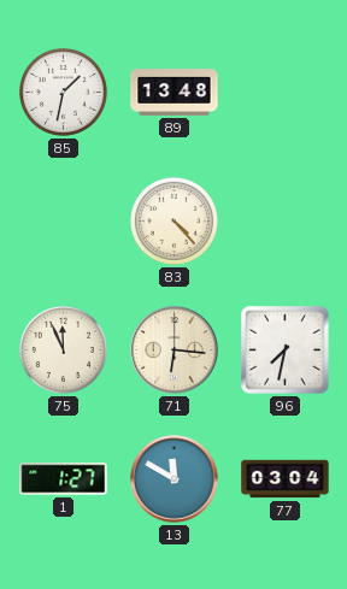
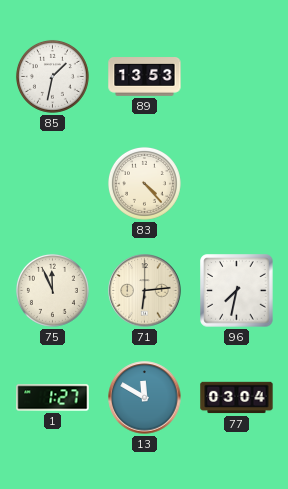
89: 13:48 -> 13:53
71: 6:16 -> 6:14
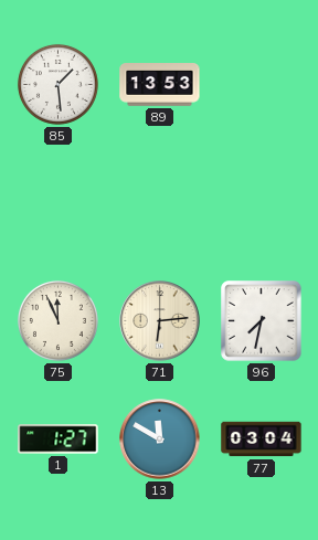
85: 1:32 -> 1:29
83: 4:23 -> none
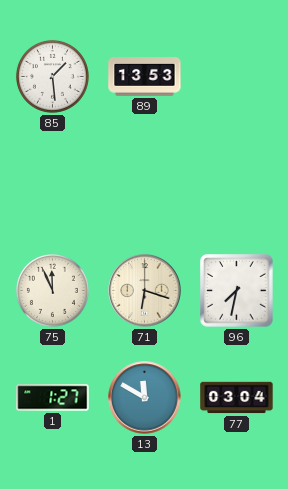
71: 6:14 -> 6:18
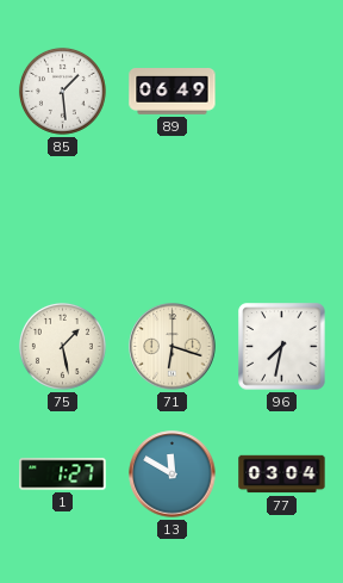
89: 13:53 -> 06:49
75: 11:56 -> 1:28
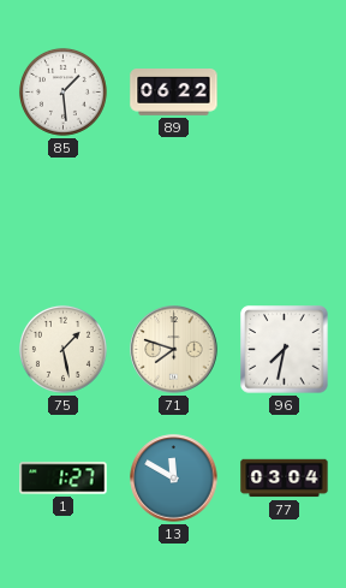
89: 06:49 -> 06:22
71: 6:18 -> 7:48
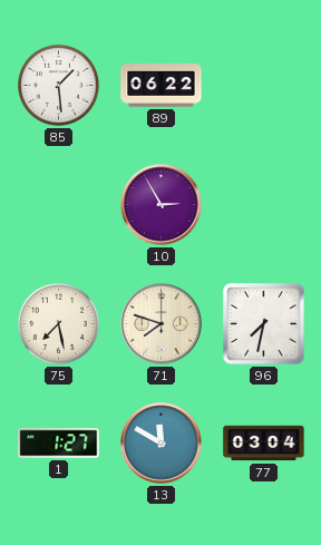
10: none -> 2:55
75: 1:28 -> 7:28
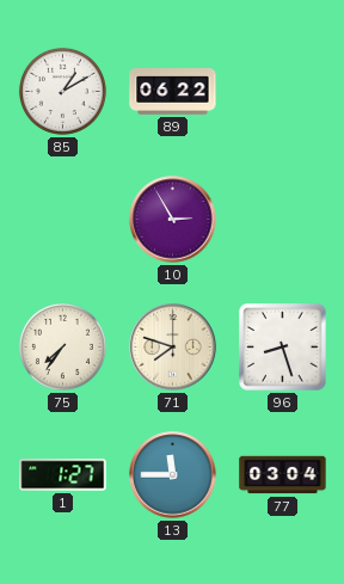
85: 1:29 -> 1:10
75: 7:28 -> 7:36
96: 7:32 -> 8:27
13: 11:50 -> 11:45
